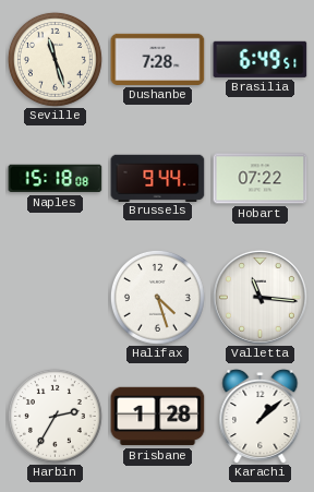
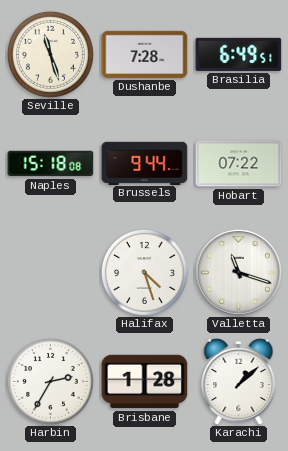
Valletta: 11:16 -> 11:18
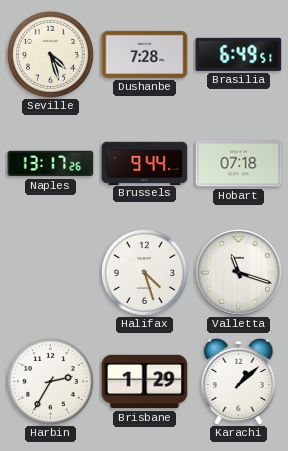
Seville: 11:27 -> 4:27
Naples: 15:18 -> 13:17
Hobart: 07:22 -> 07:18
Brisbane: 1:28 -> 1:29
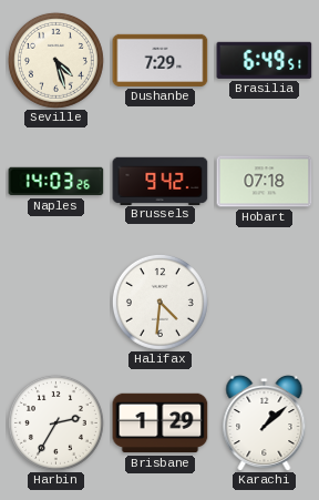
Dushanbe: 7:28 -> 7:29
Naples: 13:17 -> 14:03
Brussels: 9:44 -> 9:42
Halifax: 4:27 -> 4:31
Valletta: 11:18 -> none
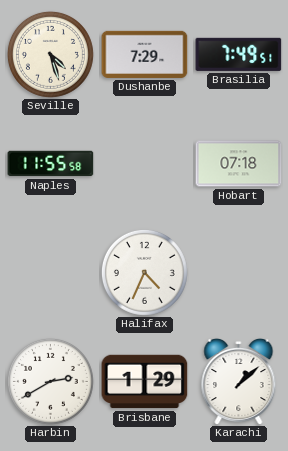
Brasilia: 6:49 -> 7:49
Naples: 14:03 -> 11:55
Brussels: 9:42 -> none
Halifax: 4:31 -> 4:34
Harbin: 2:35 -> 2:40
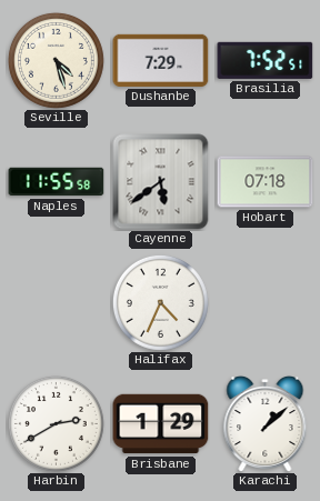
Brasilia: 7:49 -> 7:52
Cayenne: none -> 5:39
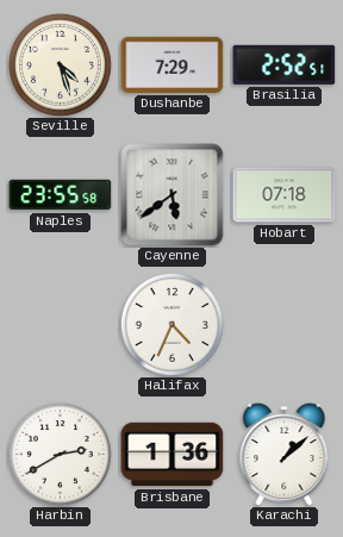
Brasilia: 7:52 -> 2:52
Naples: 11:55 -> 23:55
Brisbane: 1:29 -> 1:36
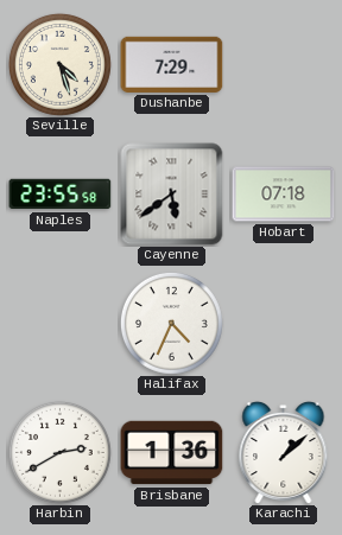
Brasilia: 2:52 -> none
